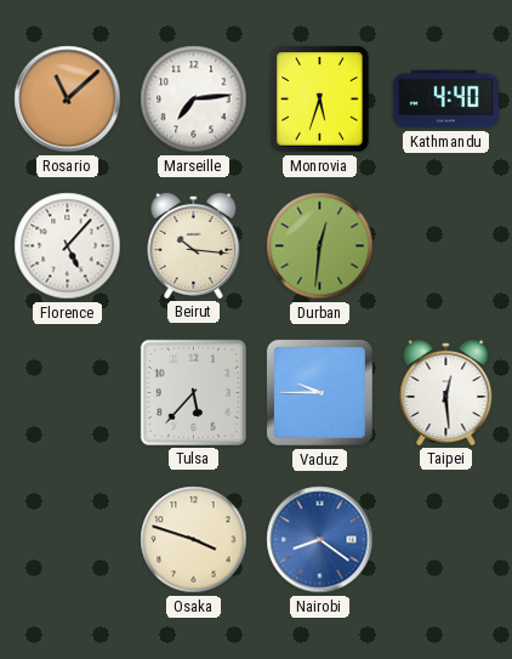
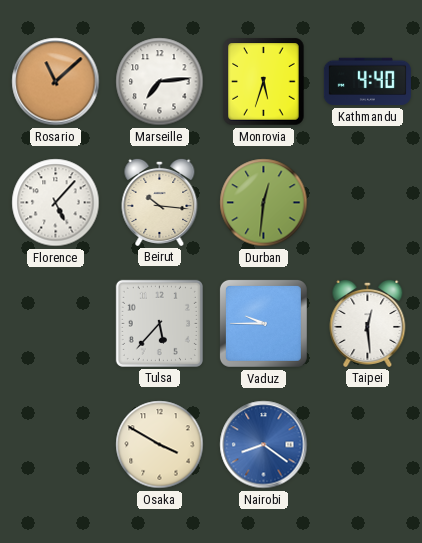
Osaka: 3:48 -> 3:50
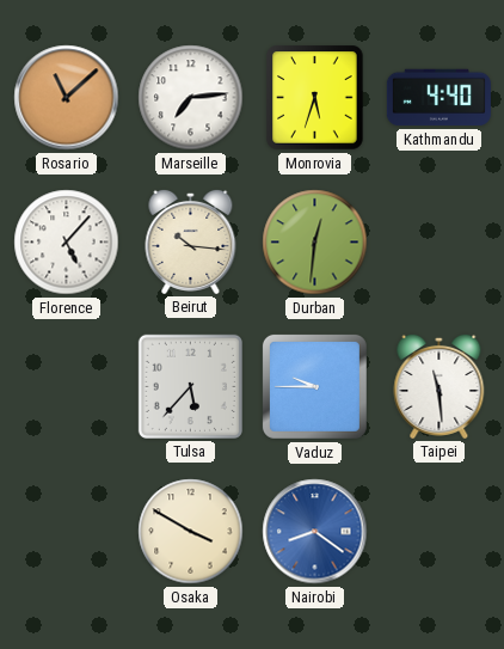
Taipei: 12:29 -> 11:29
